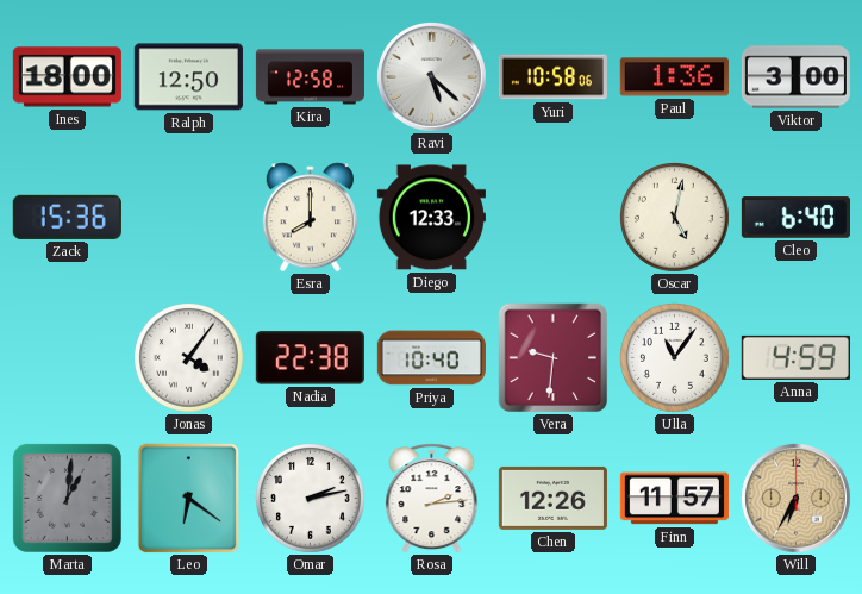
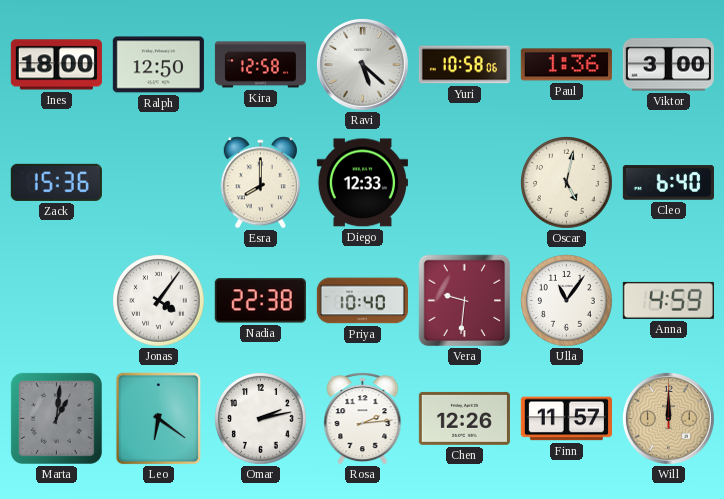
Will: 6:35 -> 12:00
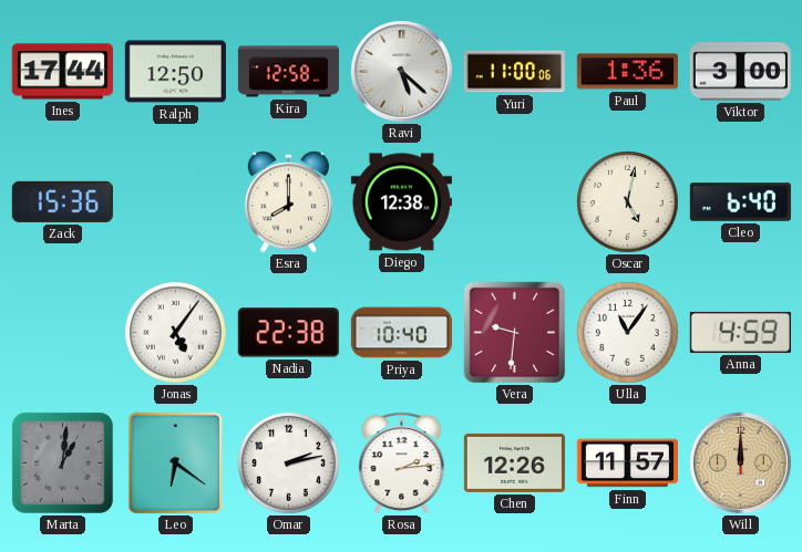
Ines: 18:00 -> 17:44
Yuri: 10:58 -> 11:00
Diego: 12:33 -> 12:38
Jonas: 4:06 -> 5:06
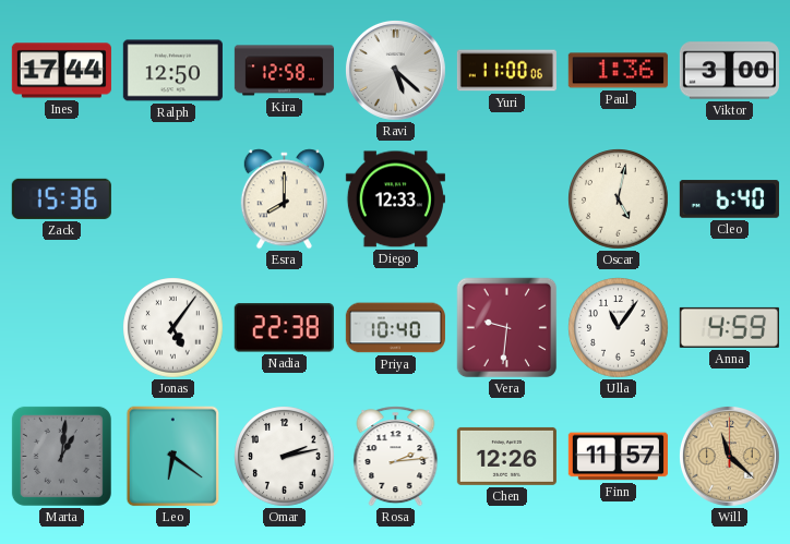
Diego: 12:38 -> 12:33
Will: 12:00 -> 11:22
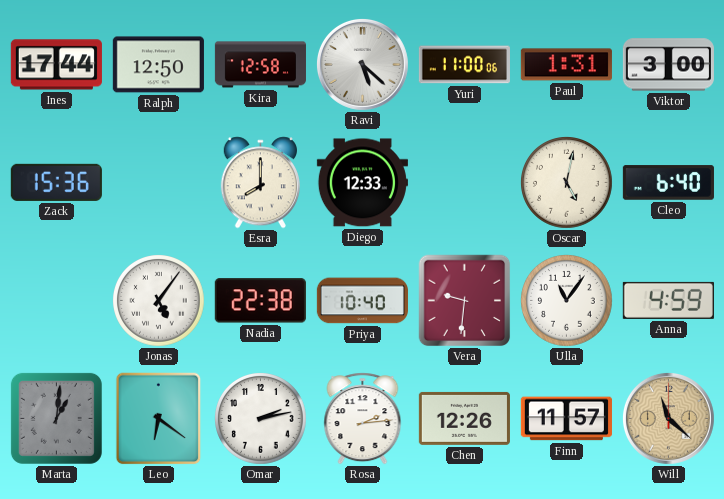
Paul: 1:36 -> 1:31
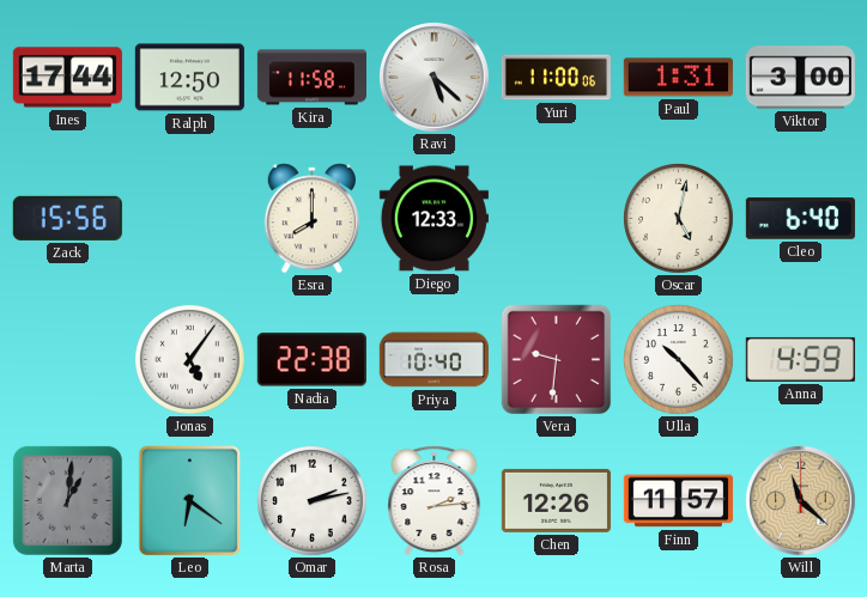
Kira: 12:58 -> 11:58
Zack: 15:36 -> 15:56
Ulla: 11:06 -> 10:23
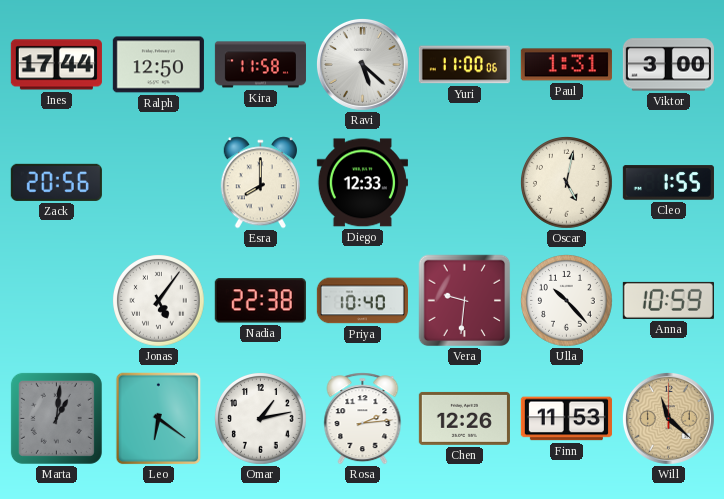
Zack: 15:56 -> 20:56
Cleo: 6:40 -> 1:55
Anna: 4:59 -> 10:59
Omar: 2:13 -> 1:13
Finn: 11:57 -> 11:53
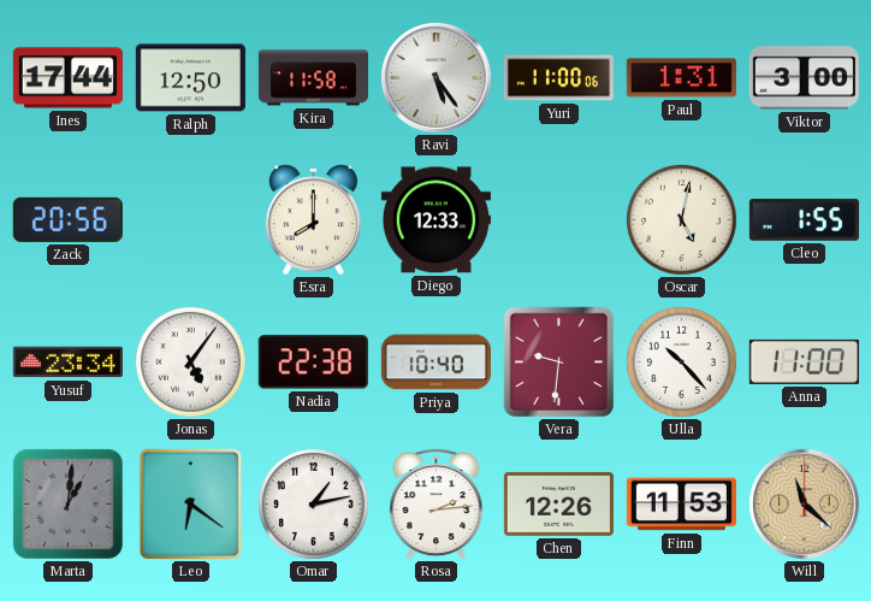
Ravi: 5:22 -> 5:24
Yusuf: none -> 23:34
Anna: 10:59 -> 11:00
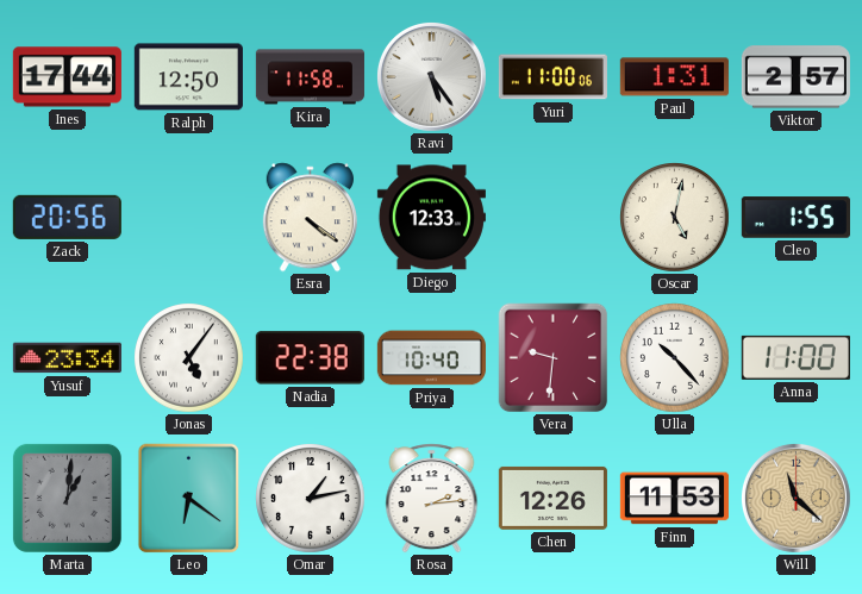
Viktor: 3:00 -> 2:57
Esra: 8:00 -> 4:21
